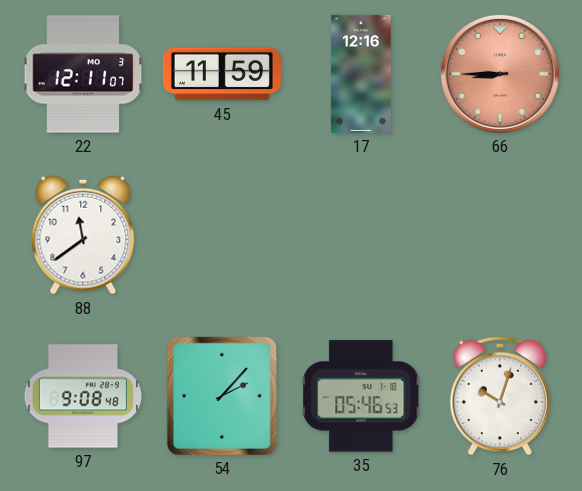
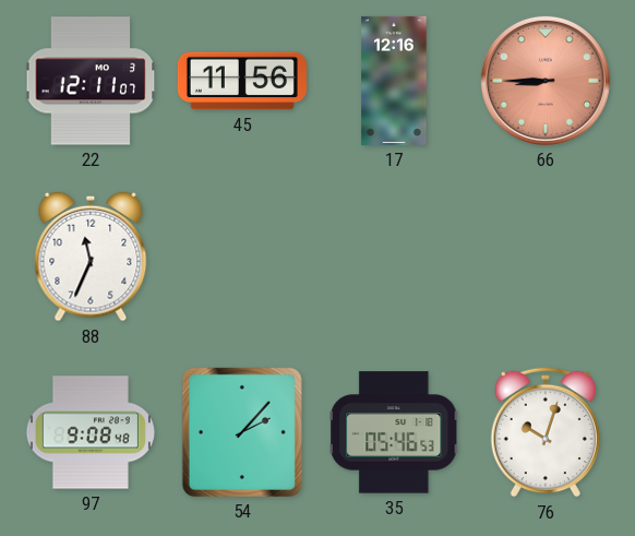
45: 11:59 -> 11:56
88: 11:39 -> 11:34
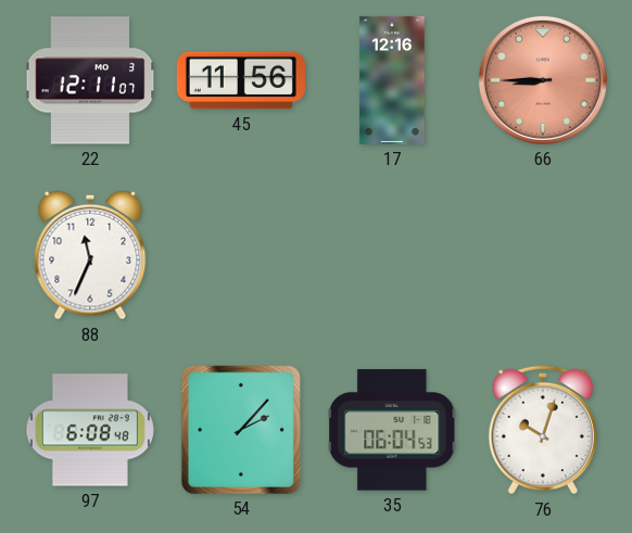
97: 9:08 -> 6:08
35: 05:46 -> 06:04
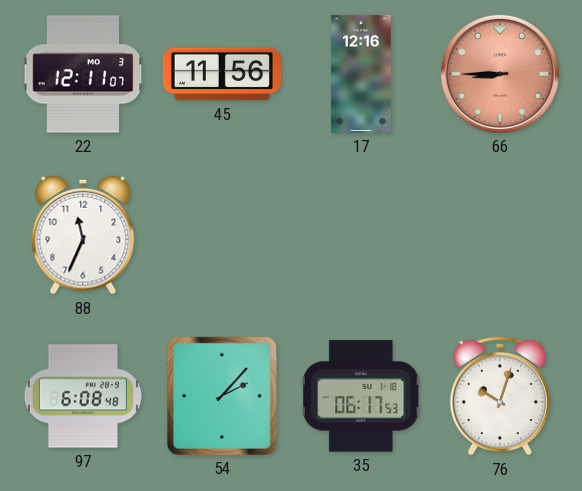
35: 06:04 -> 06:17
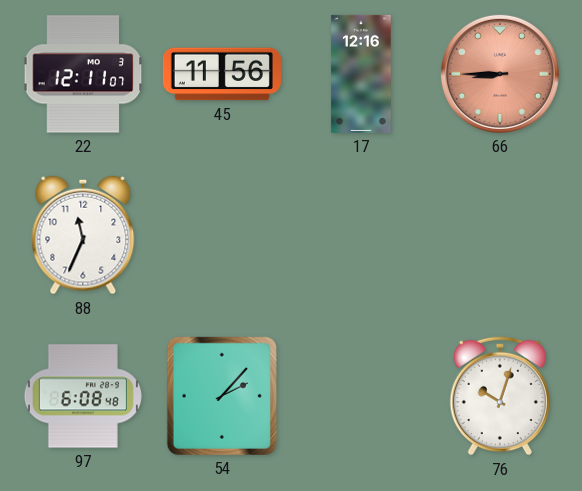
35: 06:17 -> none
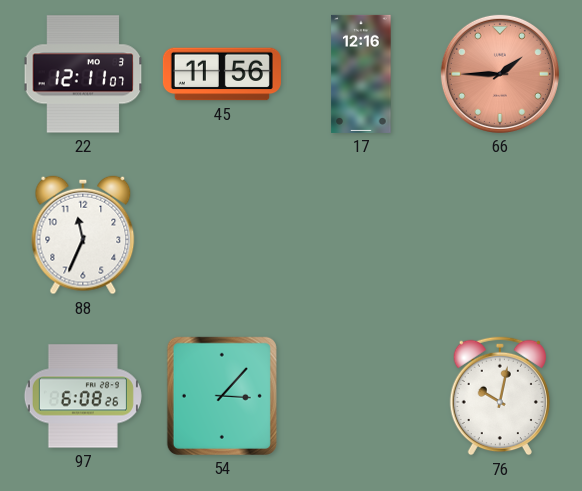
66: 8:45 -> 1:45
97: 6:08:48 -> 6:08:26
54: 2:07 -> 3:07
76: 10:03 -> 10:02
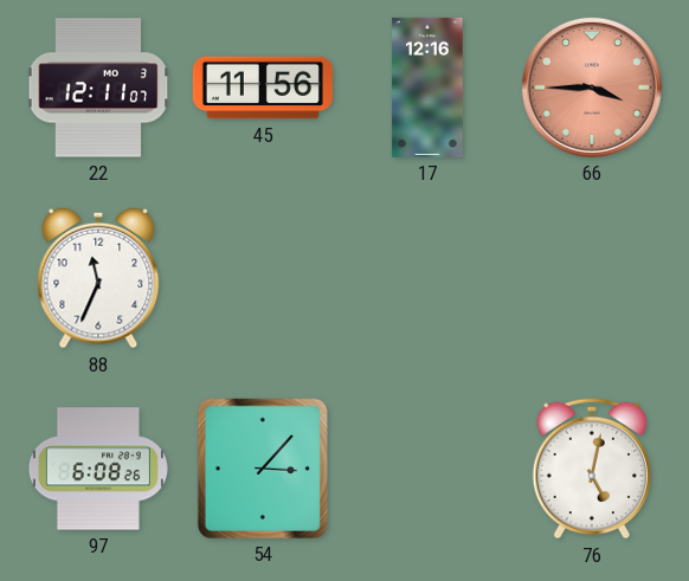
66: 1:45 -> 3:45
76: 10:02 -> 5:02
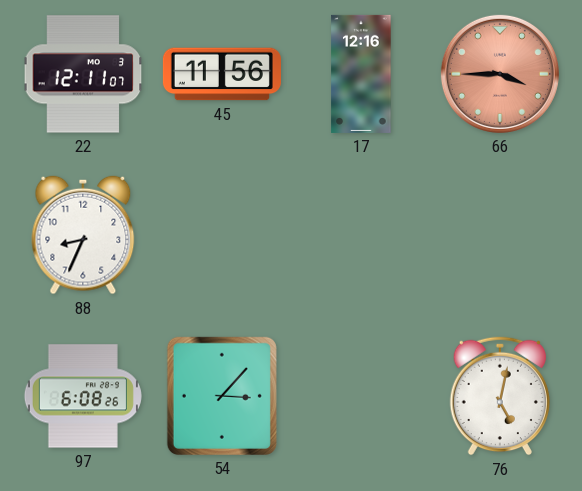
88: 11:34 -> 8:34
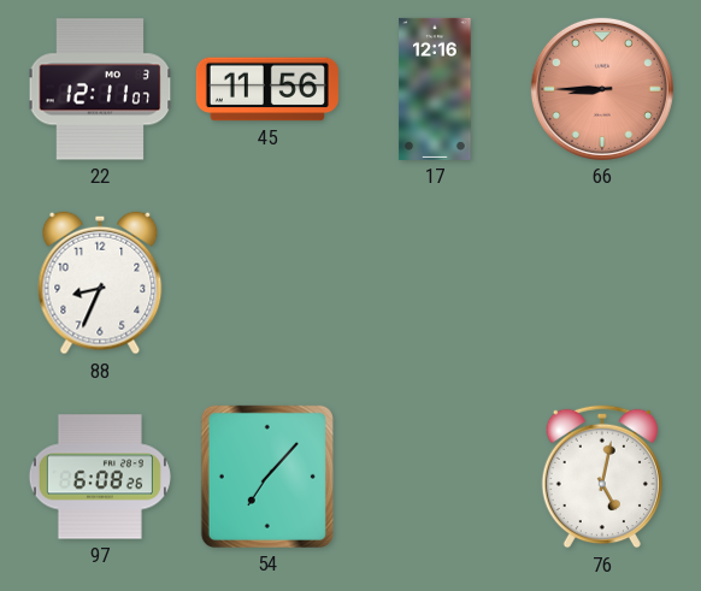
66: 3:45 -> 8:45
54: 3:07 -> 7:07
